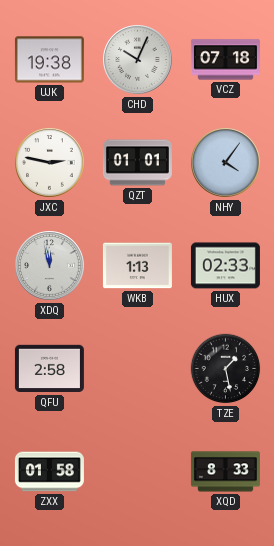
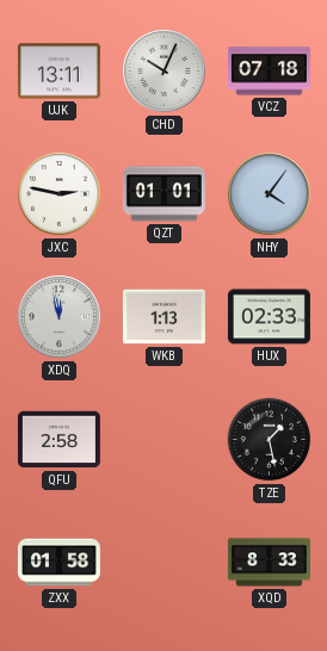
UJK: 19:38 -> 13:11
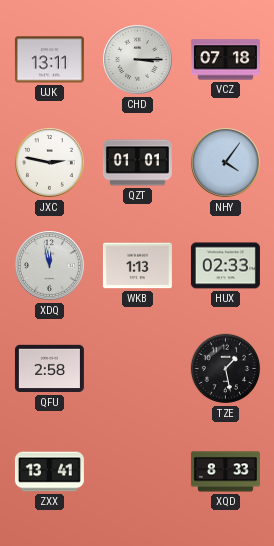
CHD: 10:04 -> 3:15
ZXX: 01:58 -> 13:41
